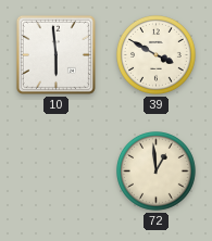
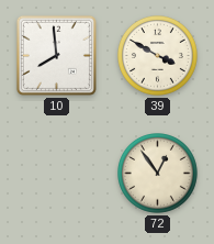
10: 5:59 -> 7:59
72: 12:59 -> 12:54
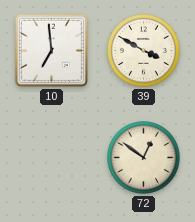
10: 7:59 -> 6:59
72: 12:54 -> 12:51
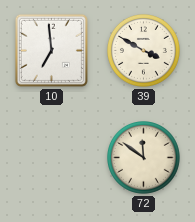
72: 12:51 -> 11:51
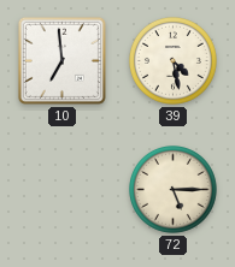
39: 3:50 -> 4:28
72: 11:51 -> 5:15
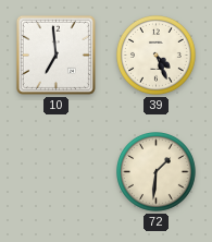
39: 4:28 -> 4:26
72: 5:15 -> 1:31
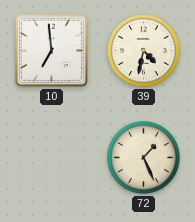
39: 4:26 -> 4:32
72: 1:31 -> 1:26
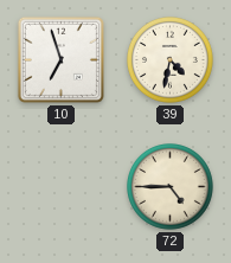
10: 6:59 -> 6:57
72: 1:26 -> 4:45
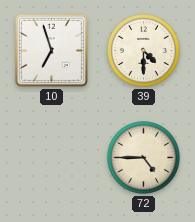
39: 4:32 -> 4:30
